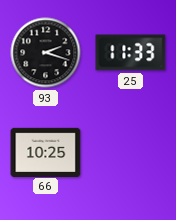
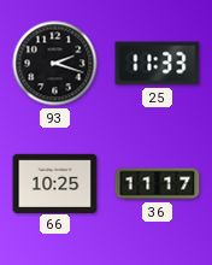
36: none -> 11:17
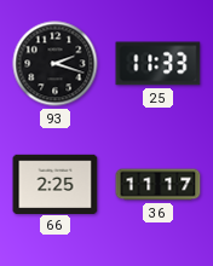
66: 10:25 -> 2:25
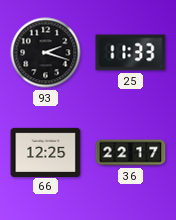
66: 2:25 -> 12:25
36: 11:17 -> 22:17
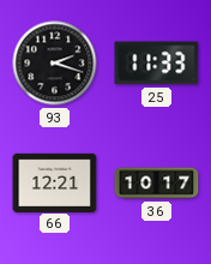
66: 12:25 -> 12:21
36: 22:17 -> 10:17
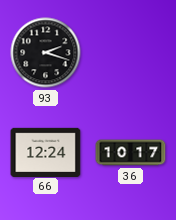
25: 11:33 -> none
66: 12:21 -> 12:24
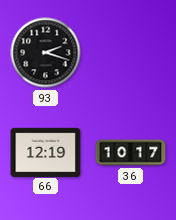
66: 12:24 -> 12:19
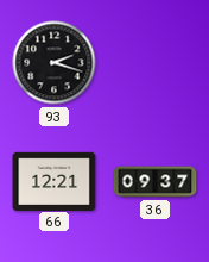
66: 12:19 -> 12:21
36: 10:17 -> 09:37
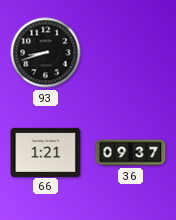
93: 2:18 -> 8:42
66: 12:21 -> 1:21
